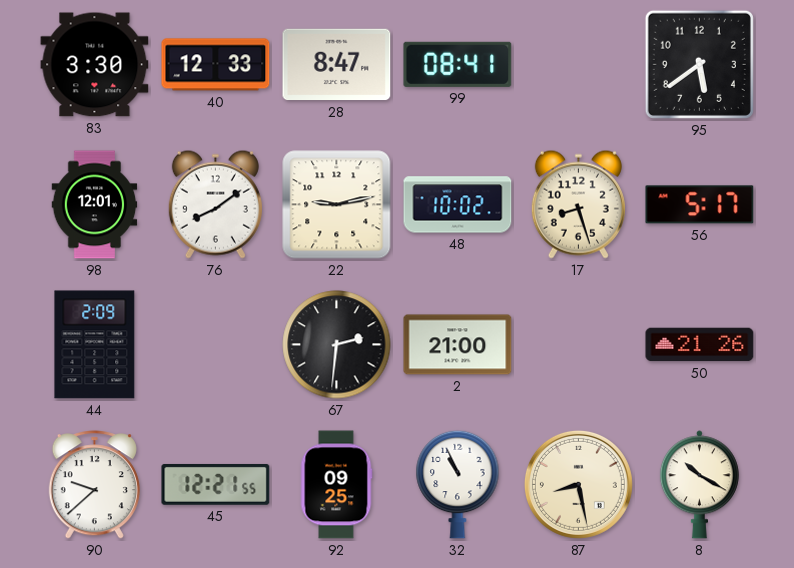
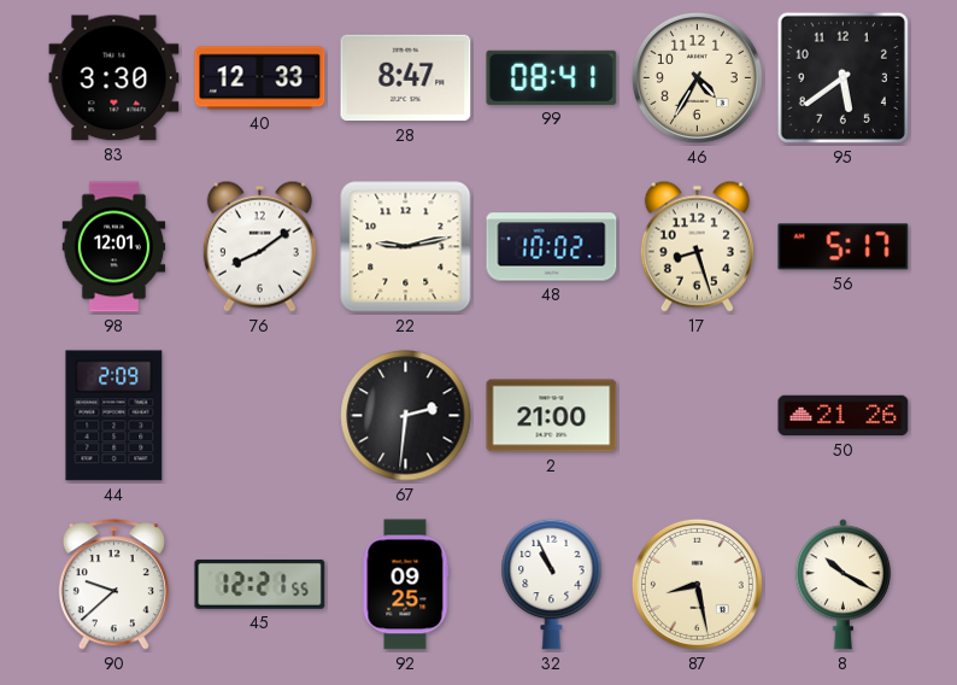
46: none -> 4:35
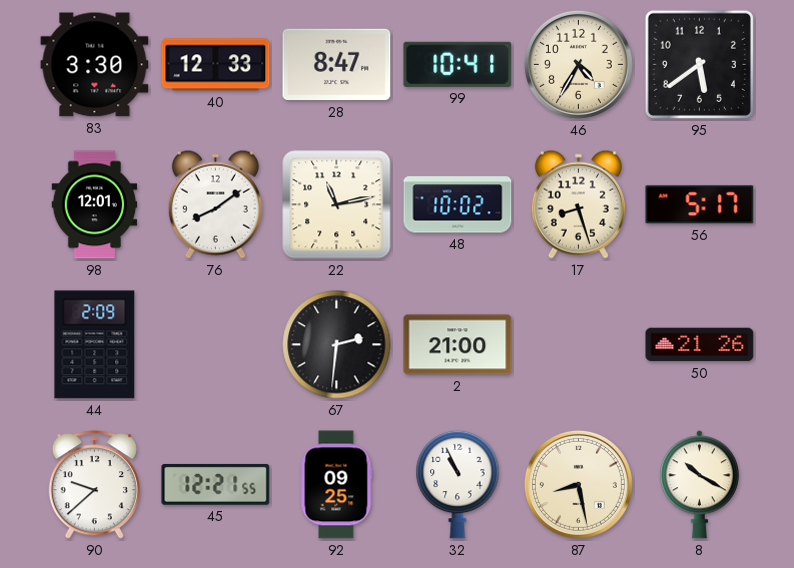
99: 08:41 -> 10:41
22: 9:13 -> 11:13
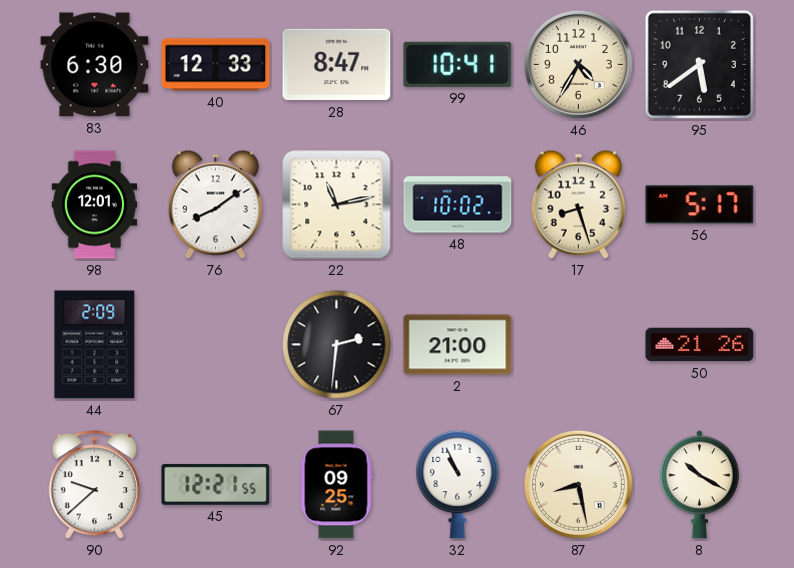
83: 3:30 -> 6:30
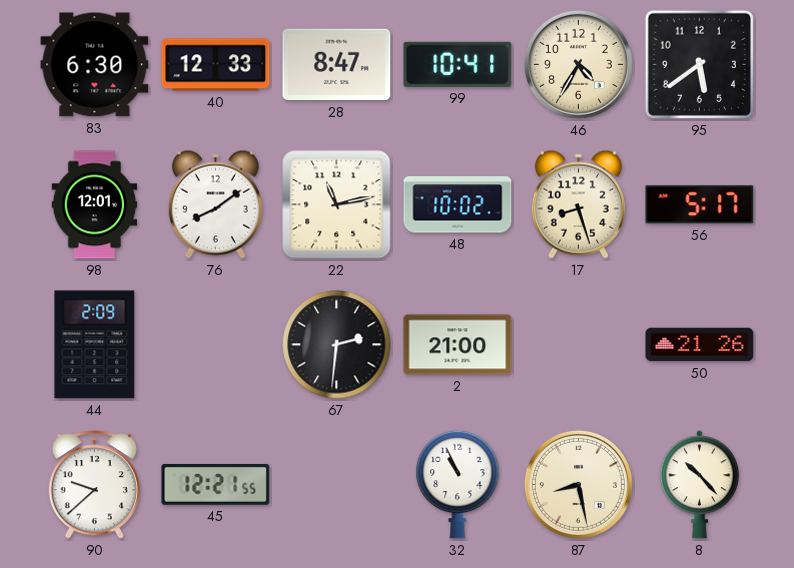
92: 09:25 -> none
8: 10:20 -> 10:23
